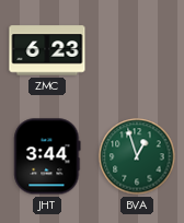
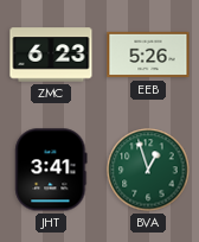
EEB: none -> 5:26
JHT: 3:44 -> 3:41
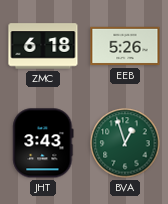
ZMC: 6:23 -> 6:18
JHT: 3:41 -> 3:43
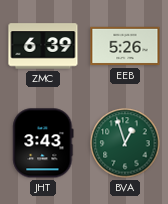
ZMC: 6:18 -> 6:39
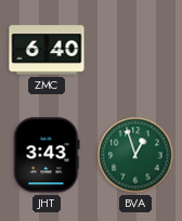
ZMC: 6:39 -> 6:40
EEB: 5:26 -> none
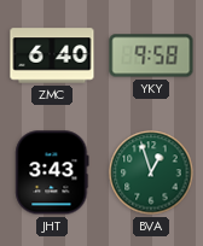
YKY: none -> 9:58
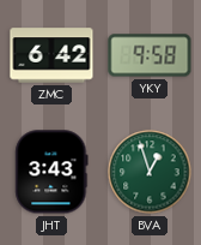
ZMC: 6:40 -> 6:42
